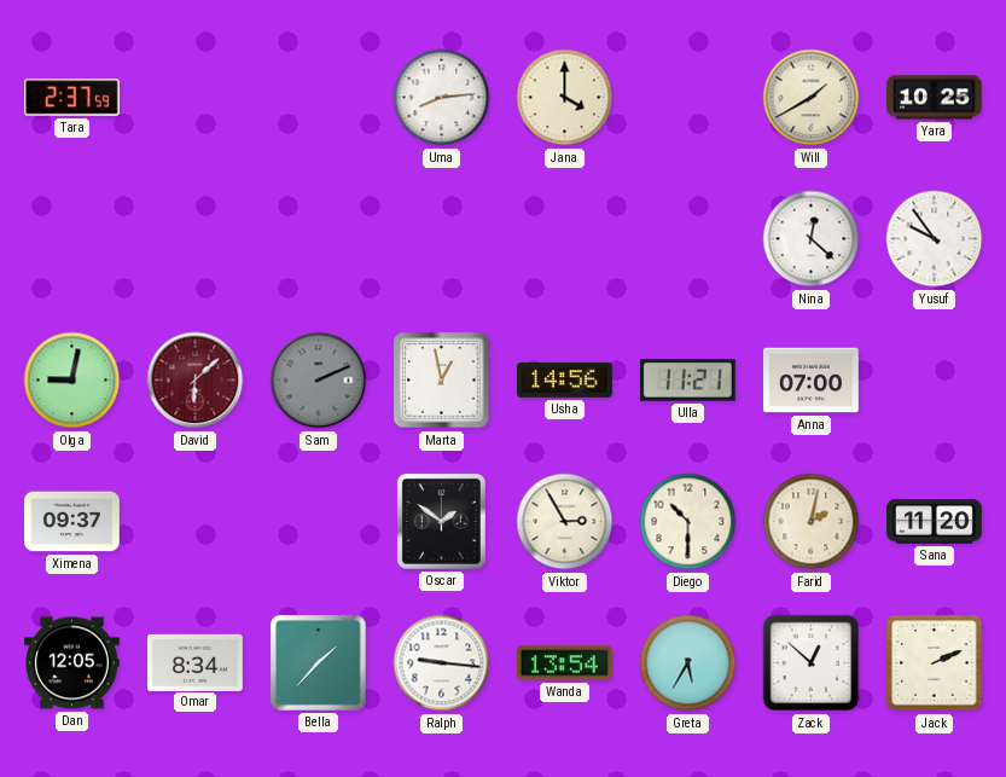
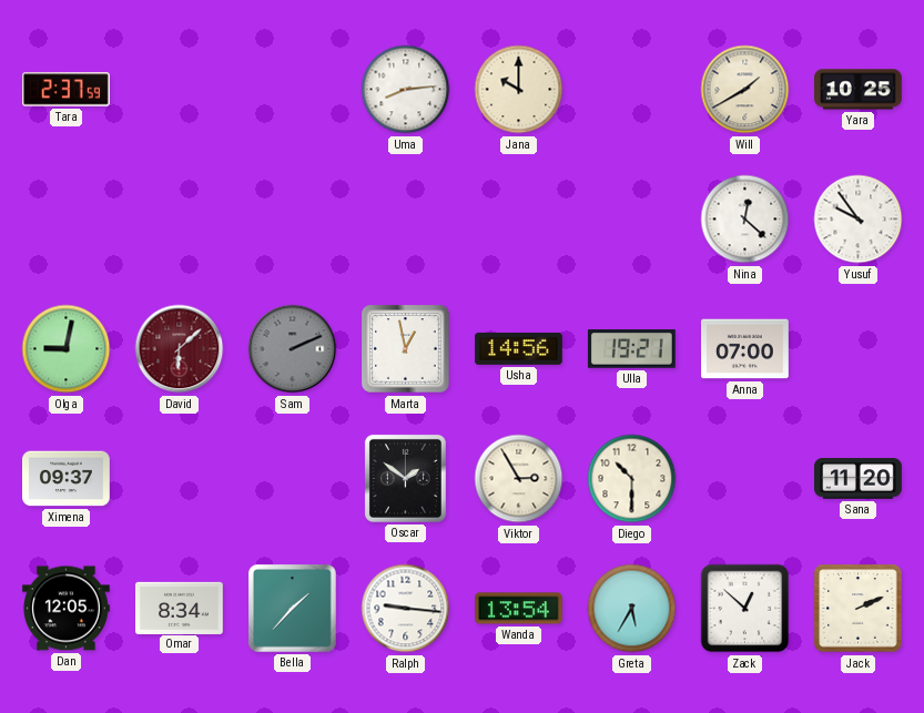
Jana: 4:00 -> 10:00
Ulla: 11:21 -> 19:21
Farid: 2:02 -> none
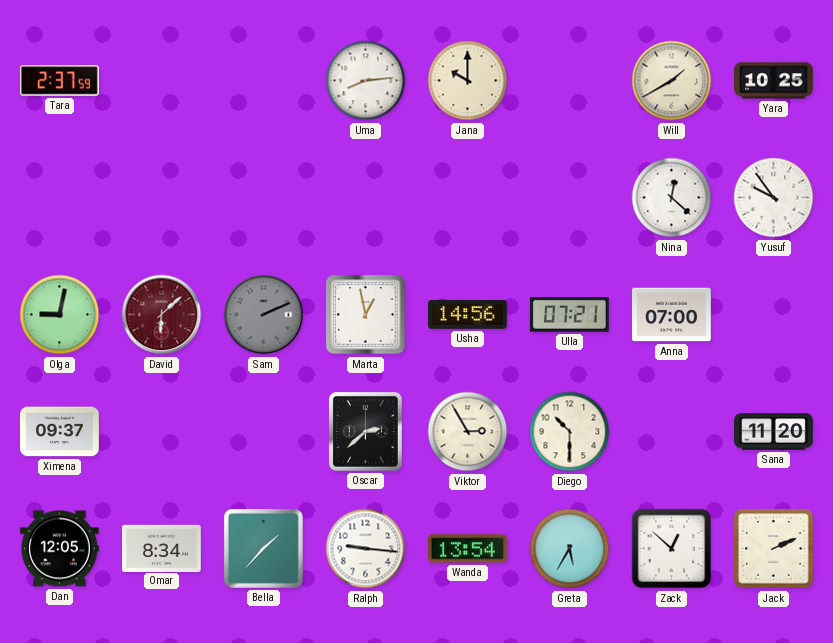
Ulla: 19:21 -> 07:21
Oscar: 1:51 -> 2:38
